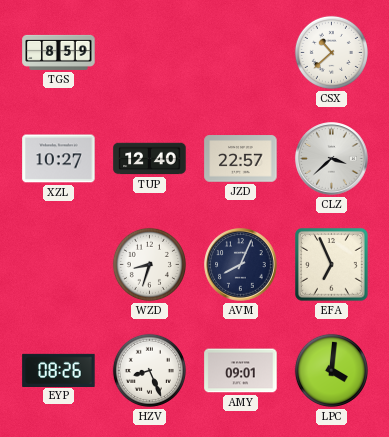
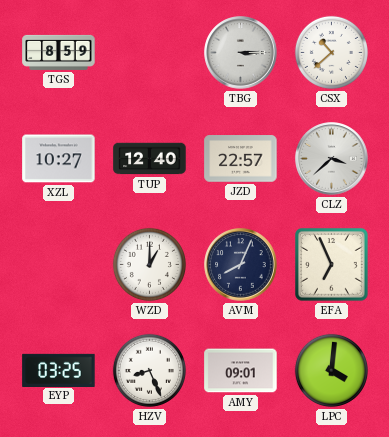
TBG: none -> 3:15
WZD: 8:33 -> 1:00
EYP: 08:26 -> 03:25
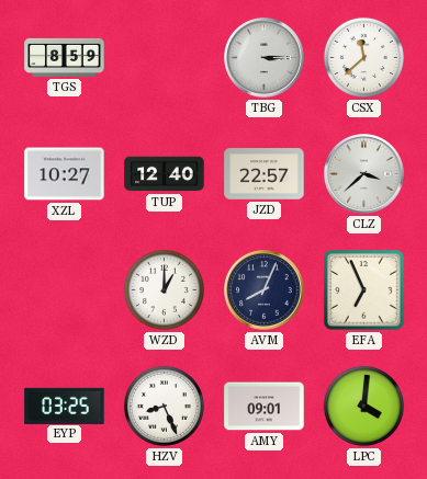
CSX: 10:38 -> 11:38
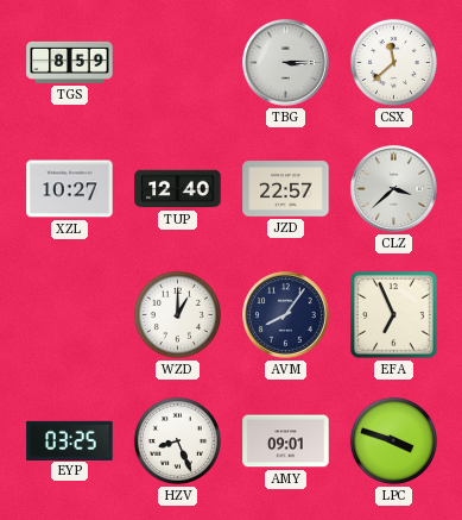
AVM: 8:04 -> 8:06
LPC: 4:01 -> 3:48
